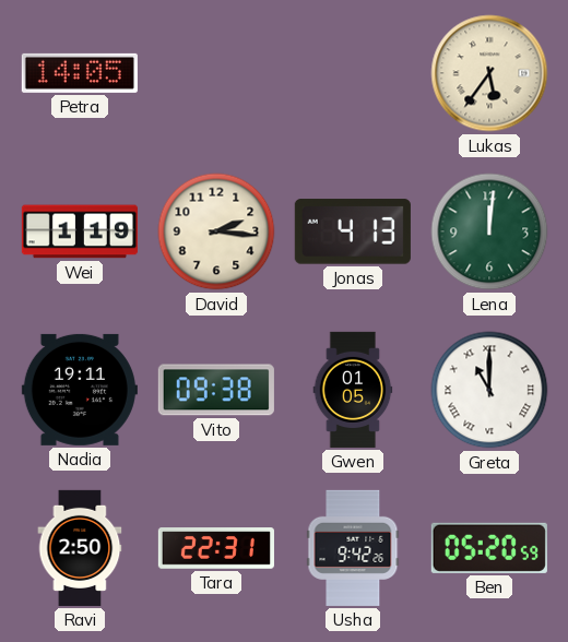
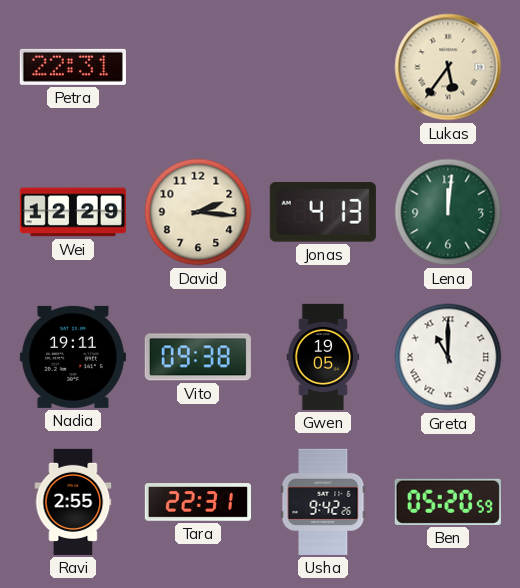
Petra: 14:05 -> 22:31
Wei: 1:19 -> 12:29
Gwen: 01:05 -> 19:05
Ravi: 2:50 -> 2:55
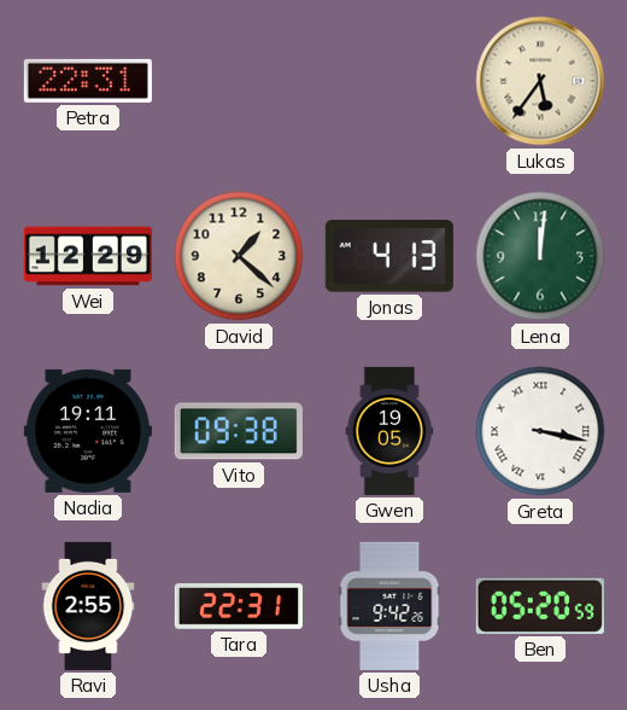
David: 2:16 -> 1:22
Greta: 11:00 -> 3:17
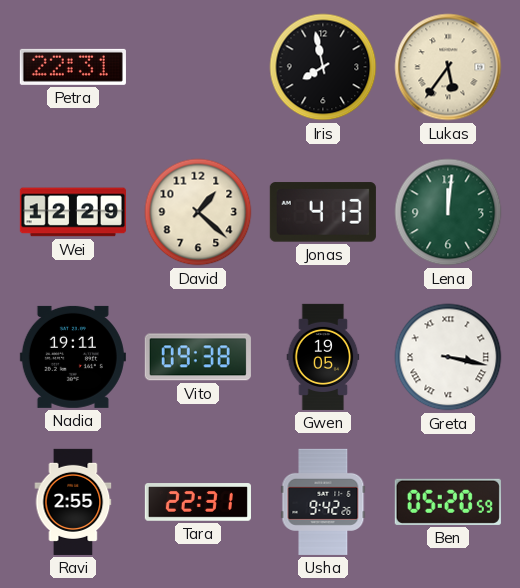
Iris: none -> 7:58
